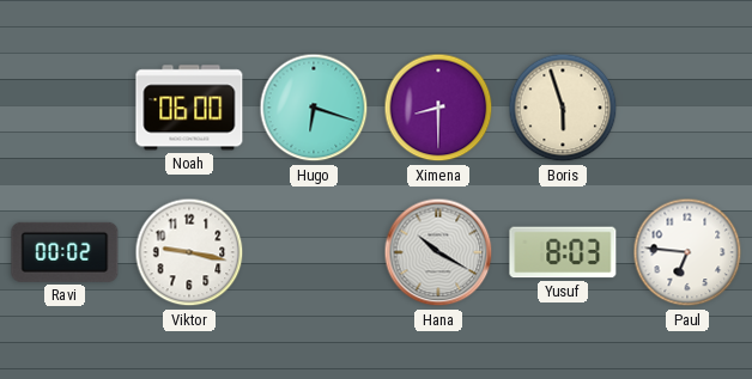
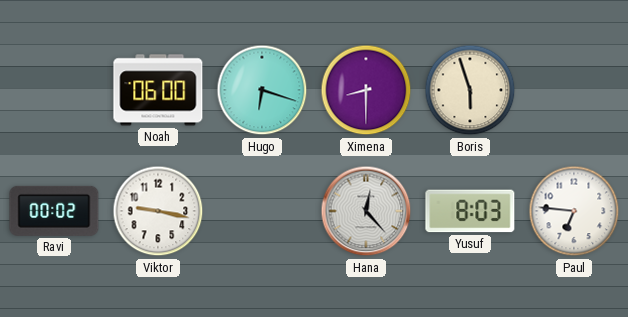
Hana: 10:20 -> 12:23
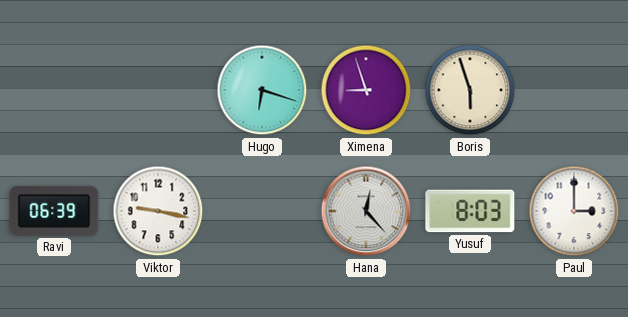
Noah: 06:00 -> none
Ximena: 8:30 -> 8:57
Ravi: 00:02 -> 06:39
Paul: 6:46 -> 3:00
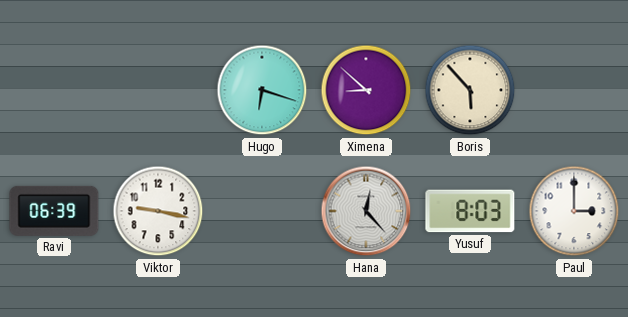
Ximena: 8:57 -> 8:52
Boris: 5:57 -> 5:53
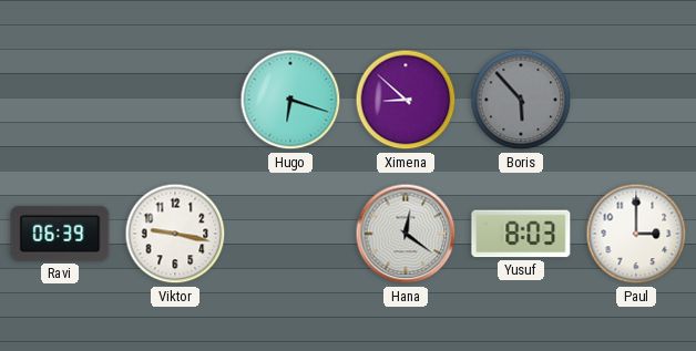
Boris dial: cream -> grey
Hana: 12:23 -> 12:21
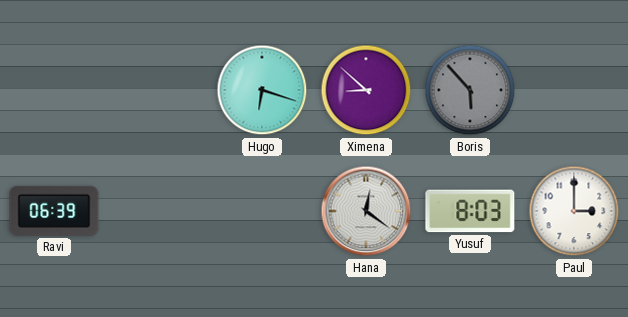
Viktor: 9:17 -> none
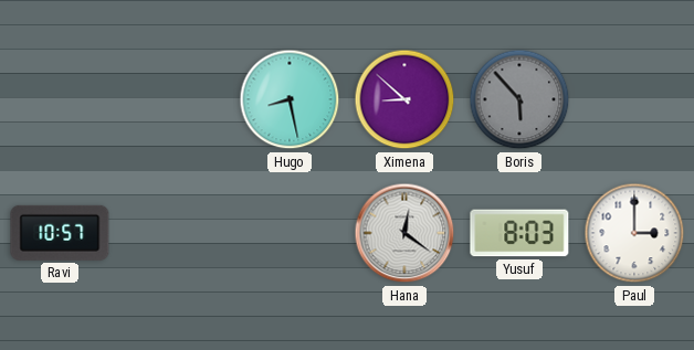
Hugo: 6:18 -> 8:28
Ravi: 06:39 -> 10:57
